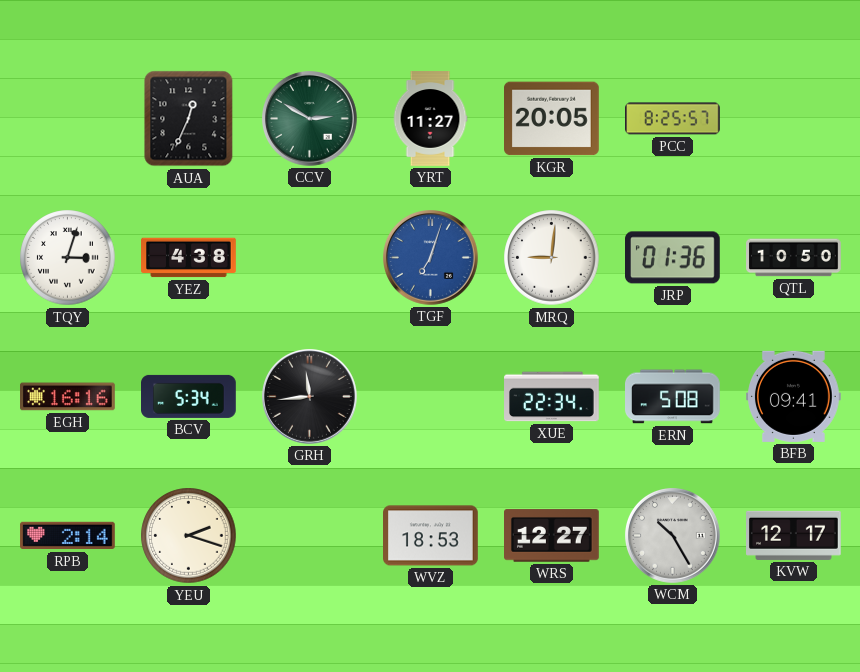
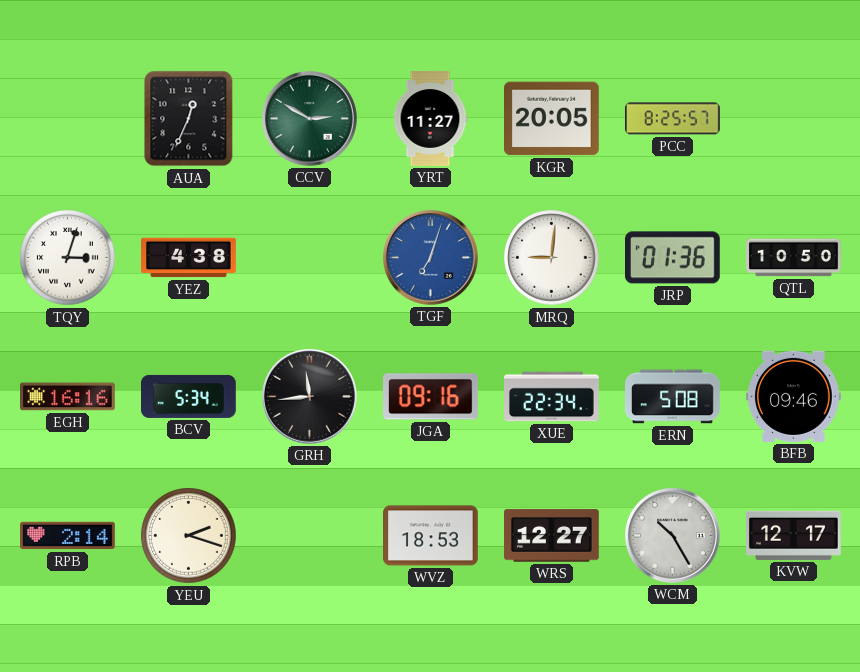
JGA: none -> 09:16
BFB: 09:41 -> 09:46
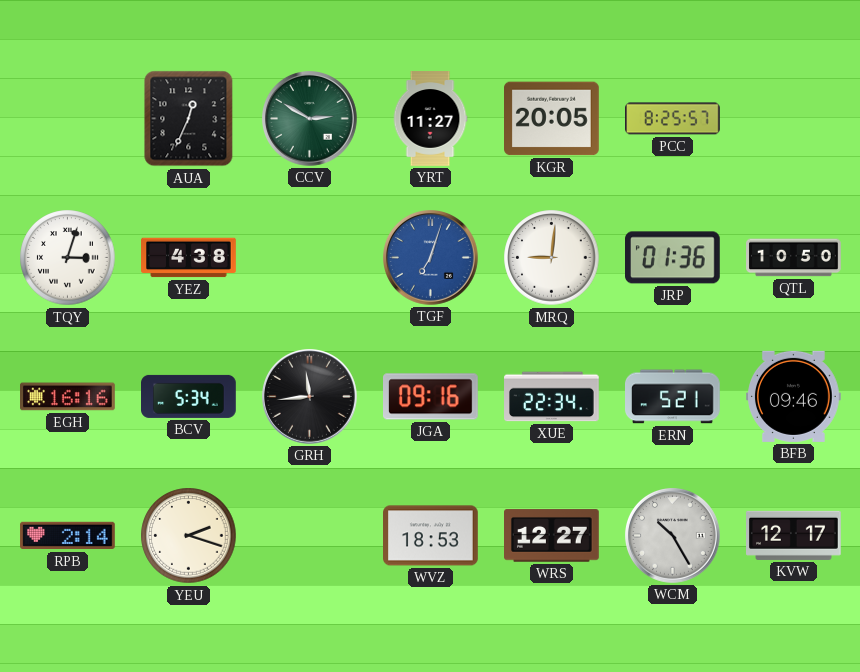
ERN: 5:08 -> 5:21
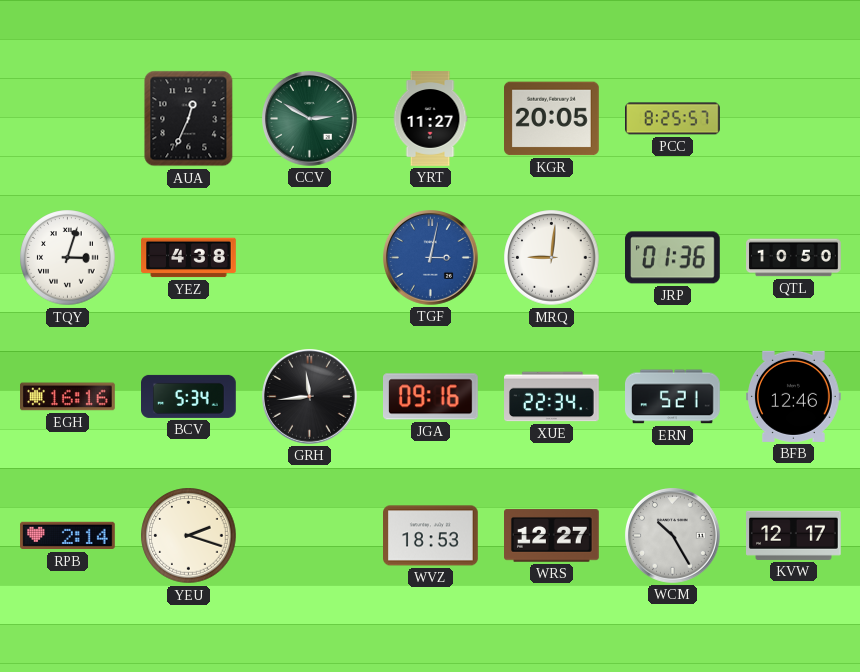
TGF: 7:03 -> 3:02
BFB: 09:46 -> 12:46
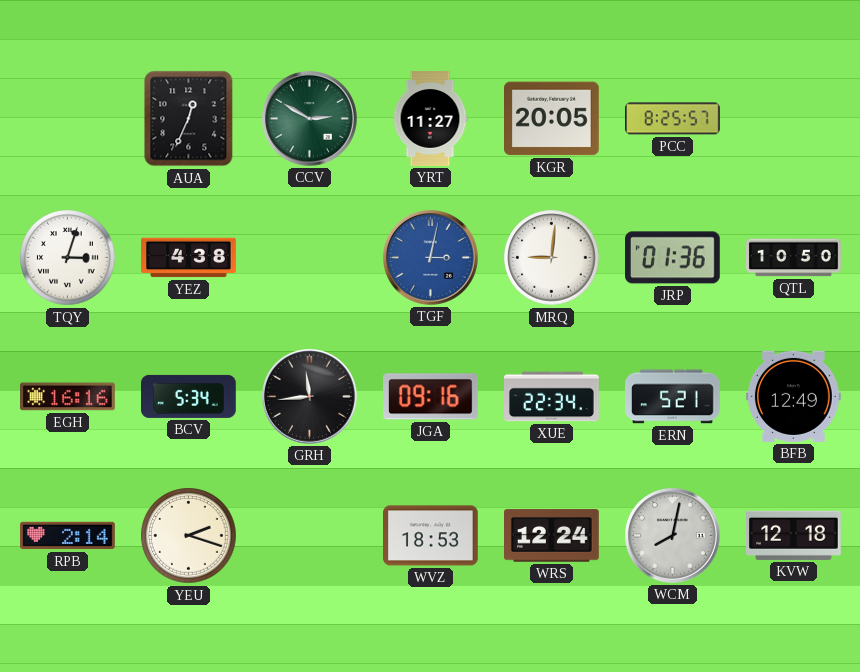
BFB: 12:46 -> 12:49
WRS: 12:27 -> 12:24
WCM: 10:25 -> 8:02
KVW: 12:17 -> 12:18
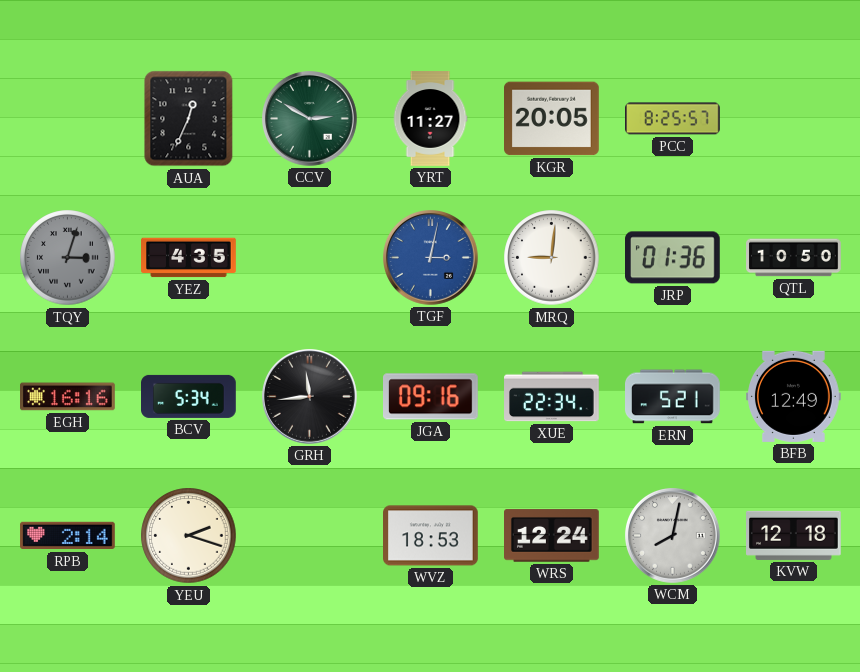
TQY dial: white -> grey
YEZ: 4:38 -> 4:35
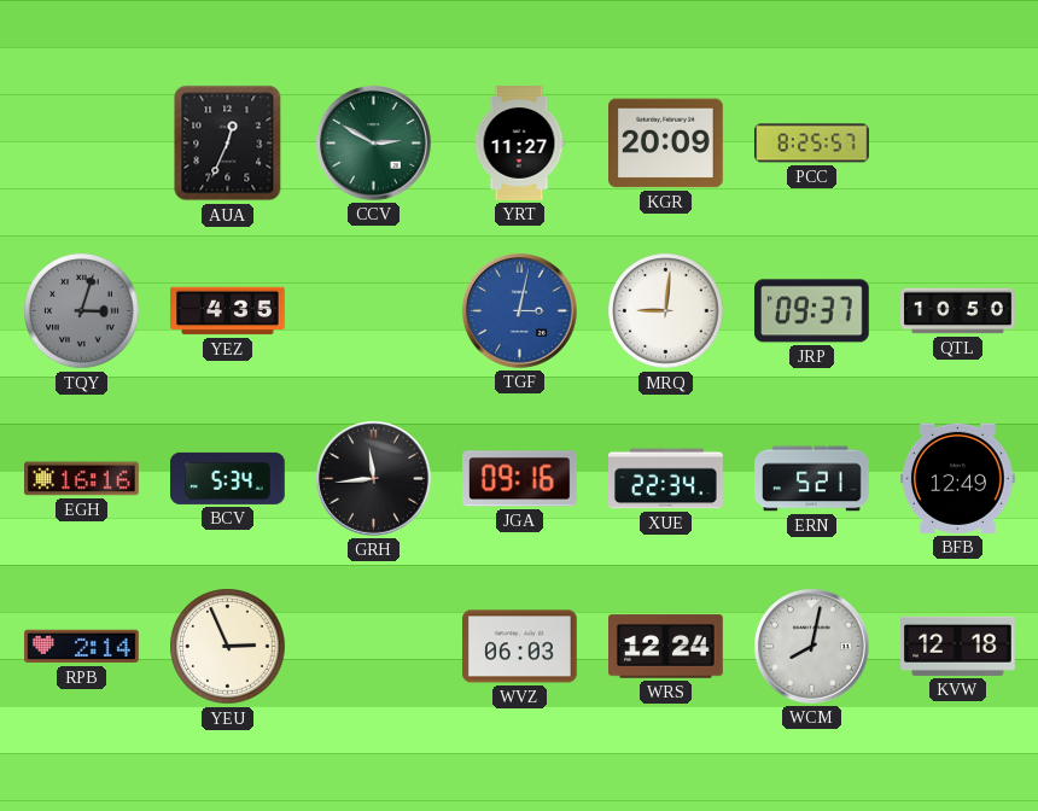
KGR: 20:05 -> 20:09
JRP: 01:36 -> 09:37
YEU: 2:18 -> 2:56
WVZ: 18:53 -> 06:03
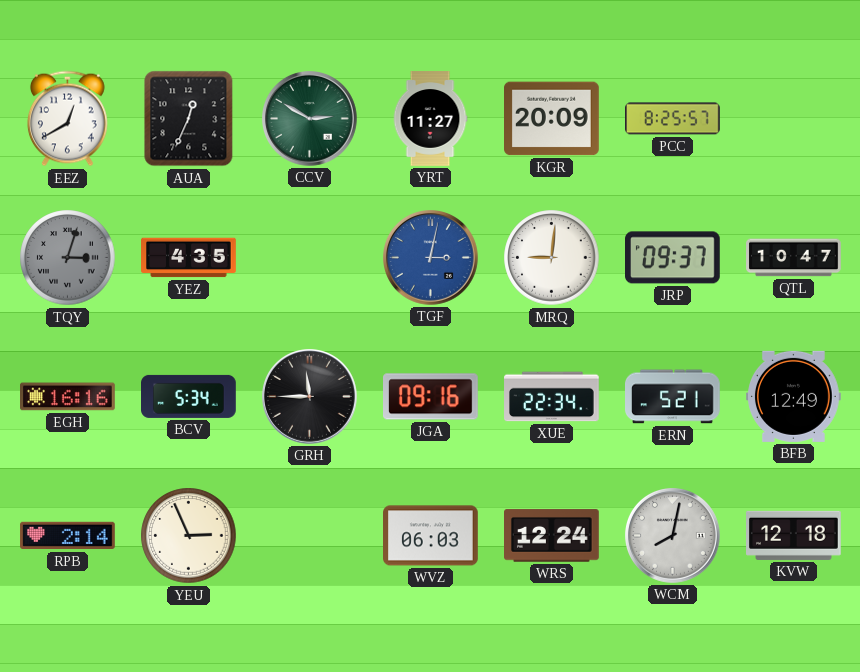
EEZ: none -> 12:40
QTL: 10:50 -> 10:47
GRH: 11:44 -> 11:45
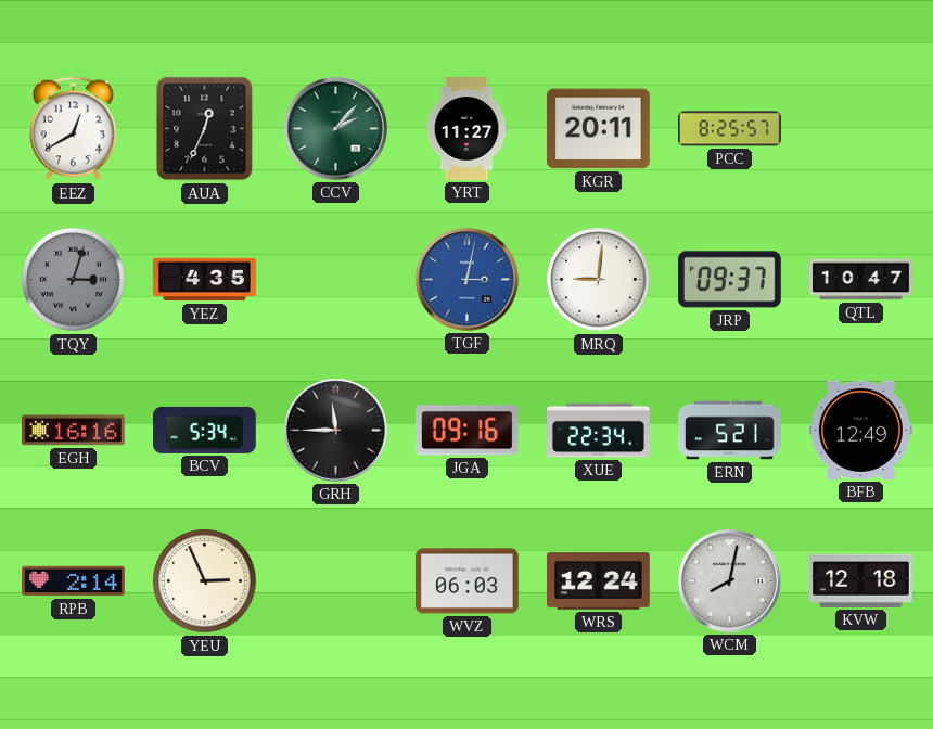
CCV: 2:50 -> 2:07
KGR: 20:09 -> 20:11
